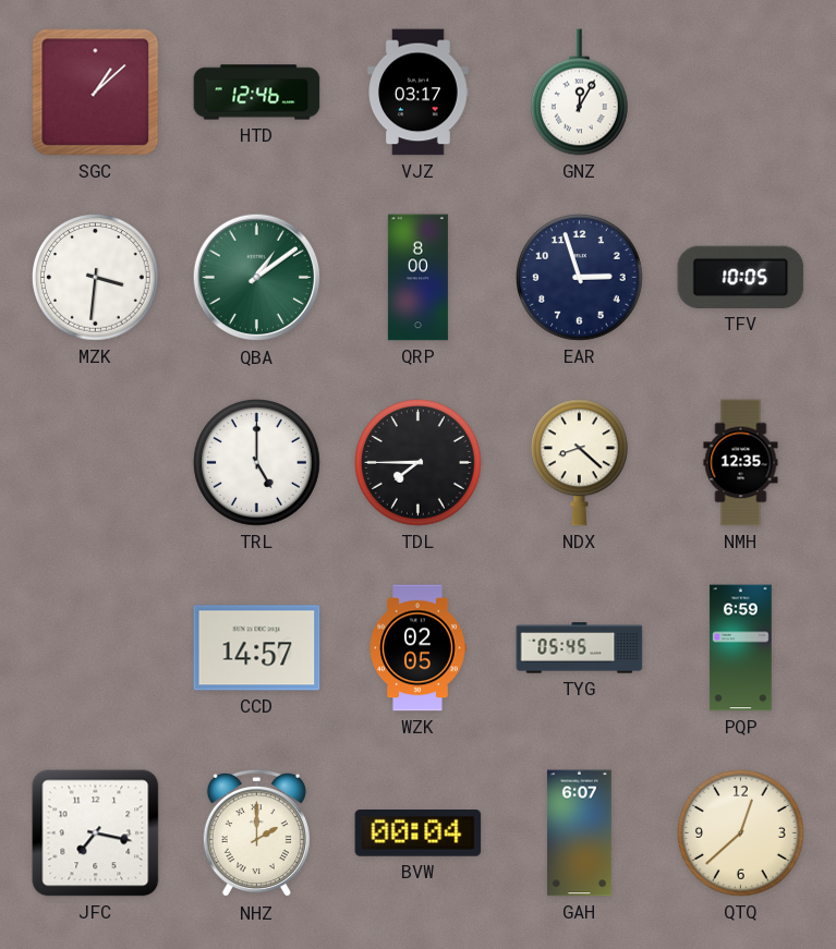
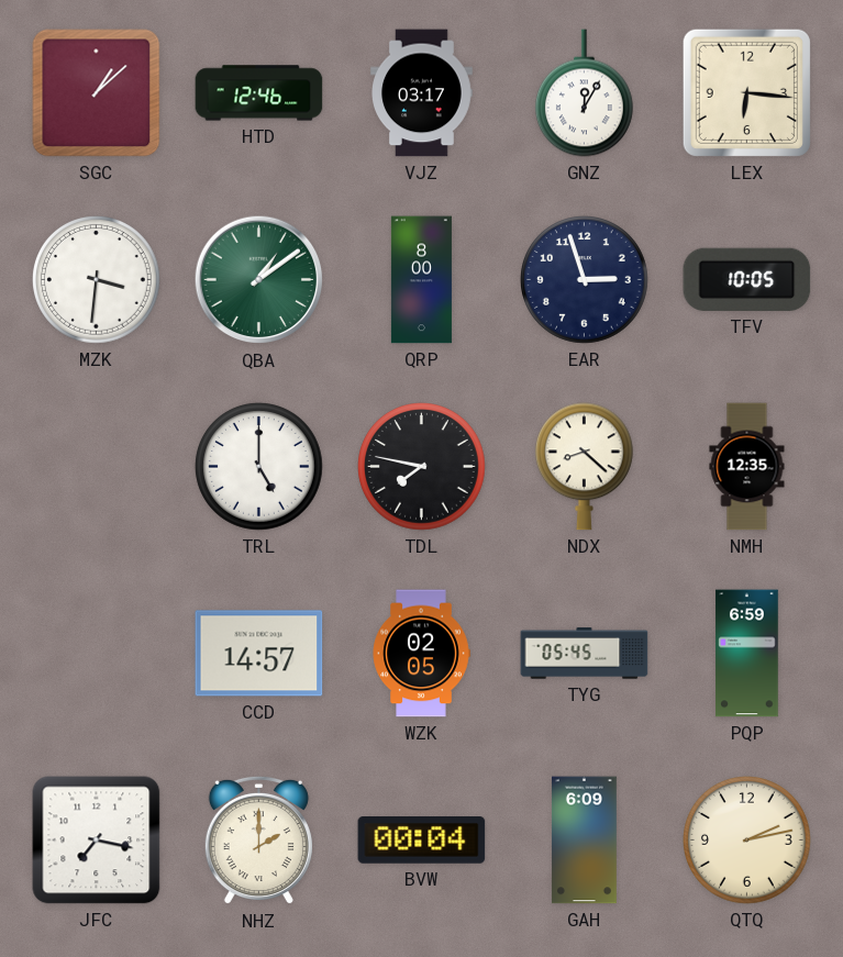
LEX: none -> 6:16
TDL: 7:45 -> 7:47
GAH: 6:07 -> 6:09
QTQ: 12:38 -> 2:13
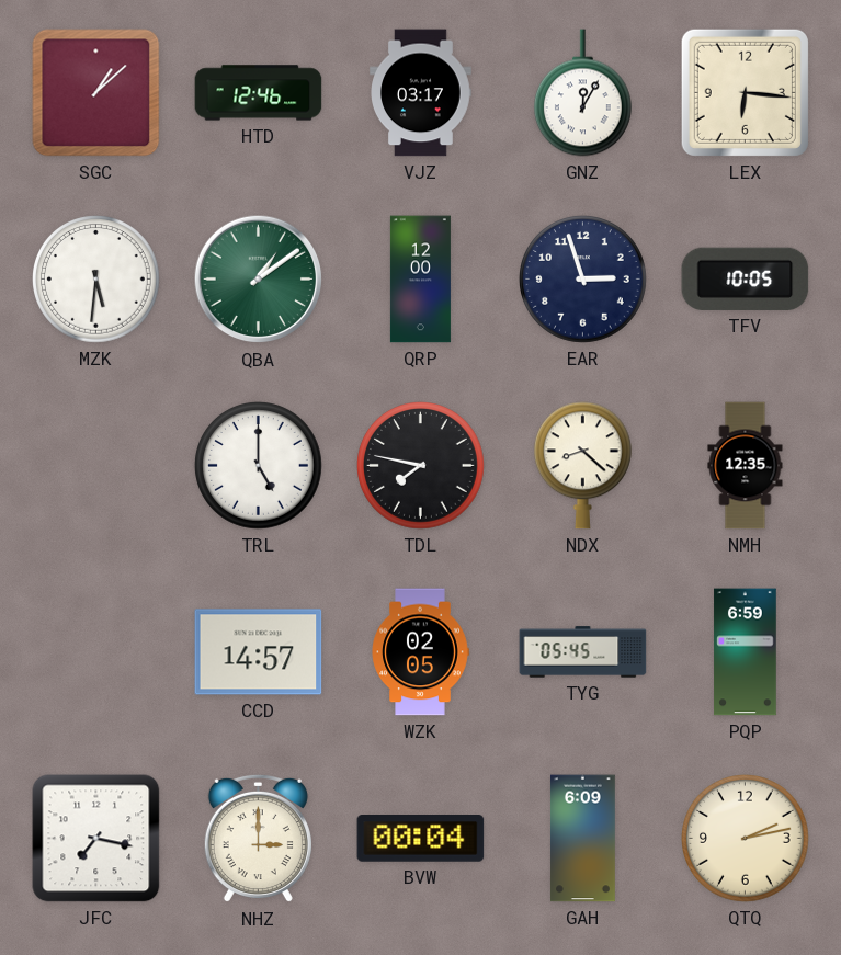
MZK: 3:31 -> 5:31
QRP: 8:00 -> 12:00
NHZ: 2:00 -> 3:00
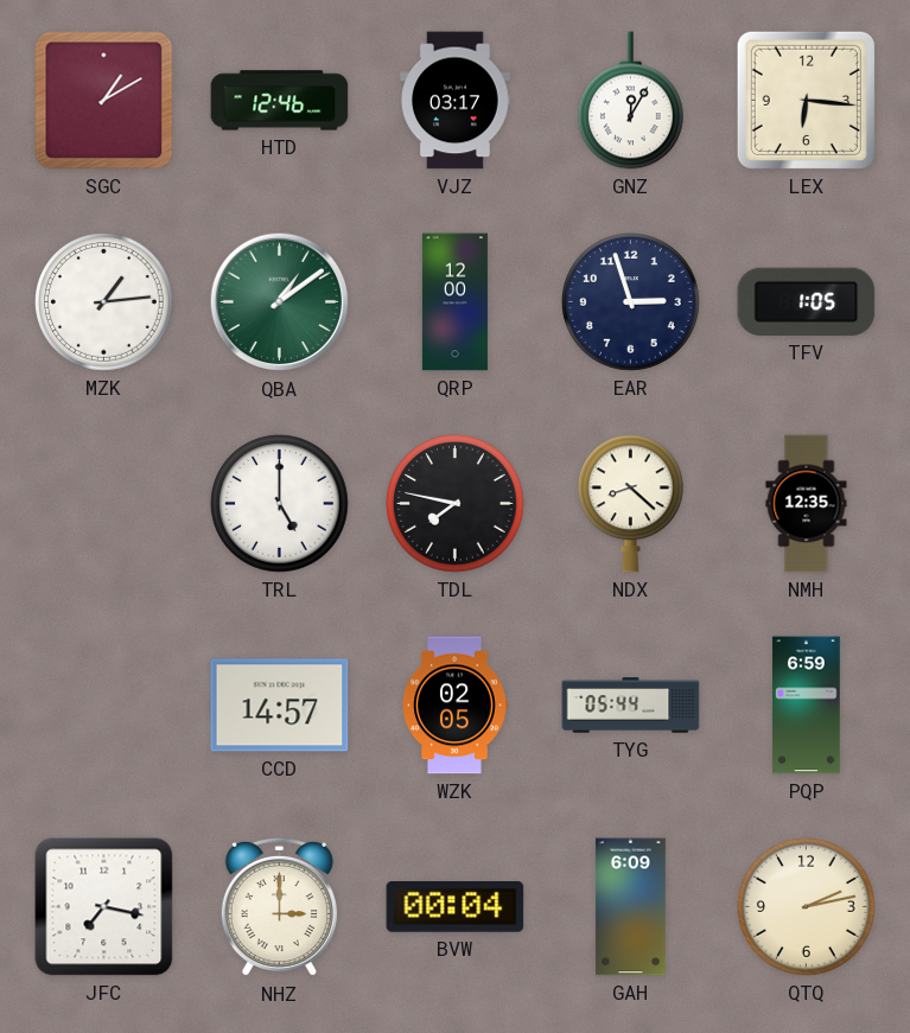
SGC: 1:08 -> 1:10
MZK: 5:31 -> 1:14
TFV: 10:05 -> 1:05
TYG: 05:45 -> 05:44
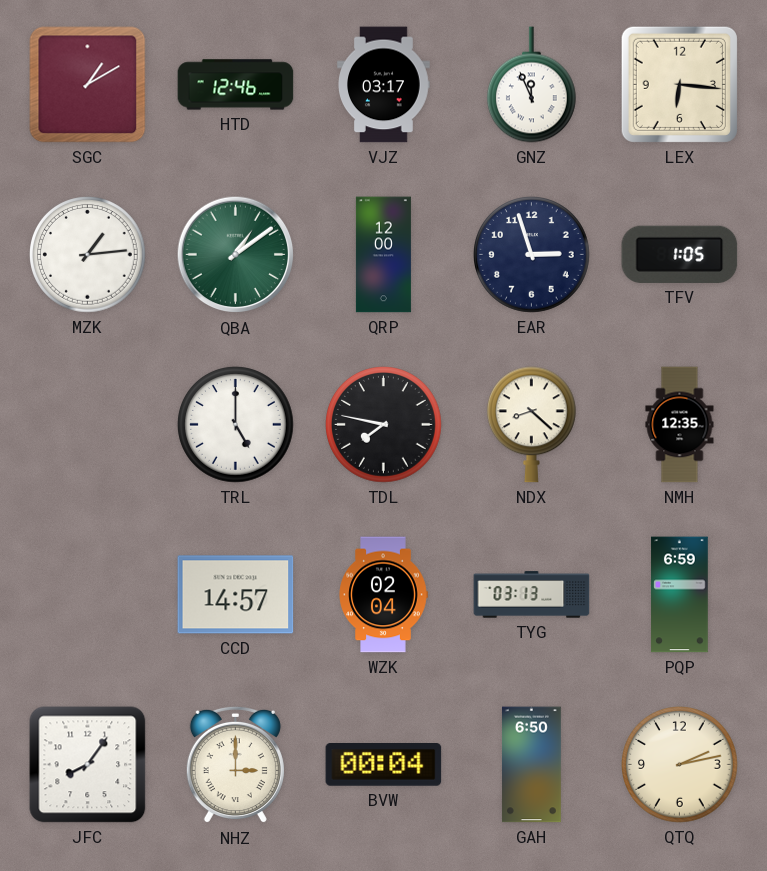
GNZ: 12:05 -> 11:56
WZK: 02:05 -> 02:04
TYG: 05:44 -> 03:13
JFC: 7:17 -> 8:06
GAH: 6:09 -> 6:50
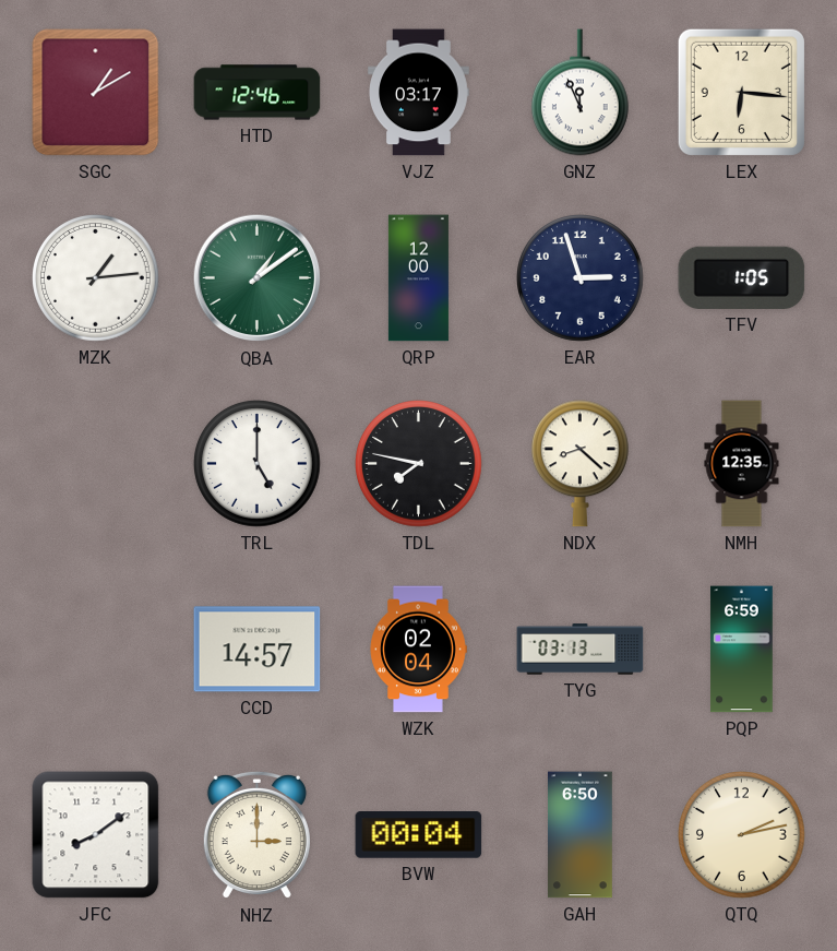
JFC: 8:06 -> 8:09
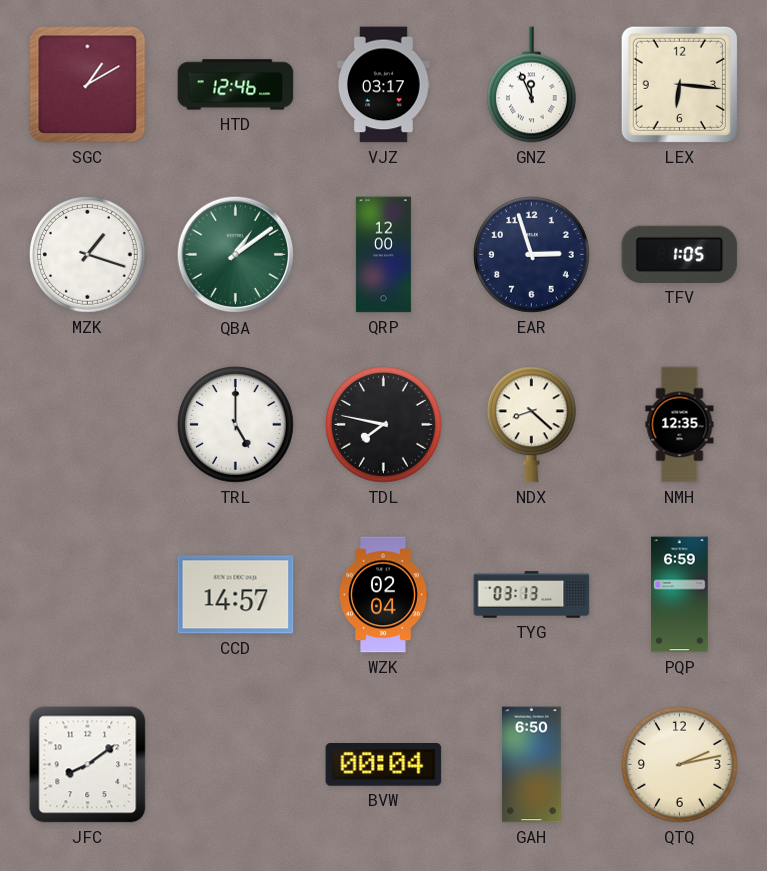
MZK: 1:14 -> 1:18
NHZ: 3:00 -> none
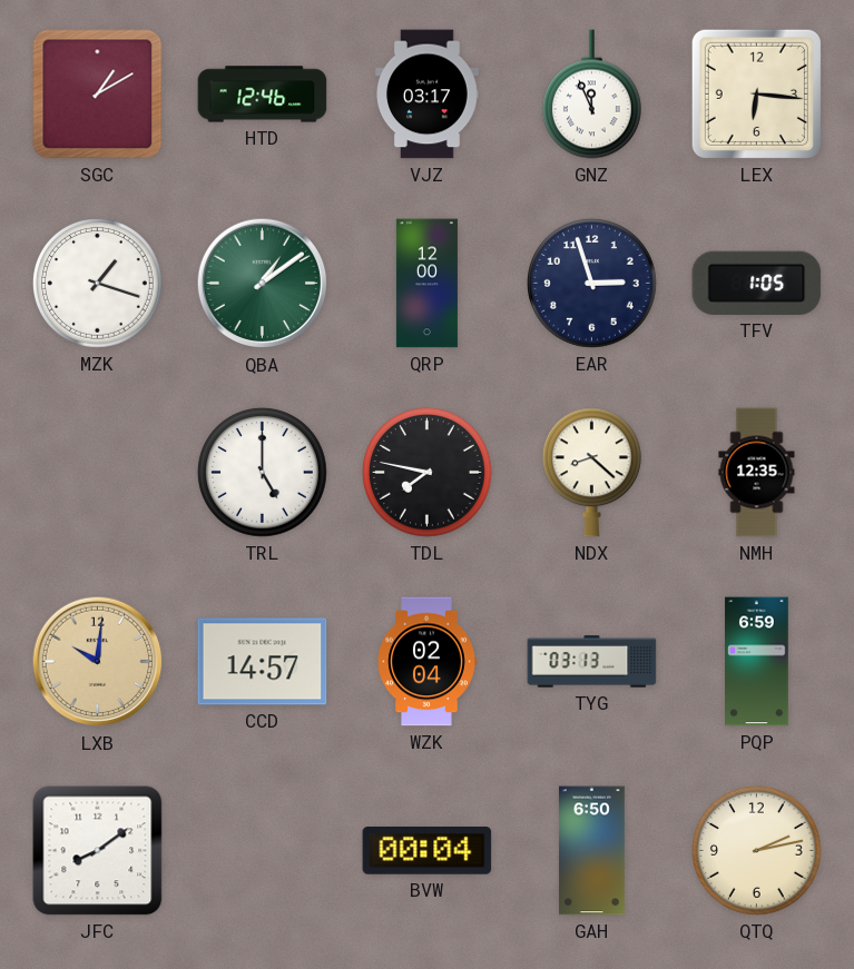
LXB: none -> 10:01
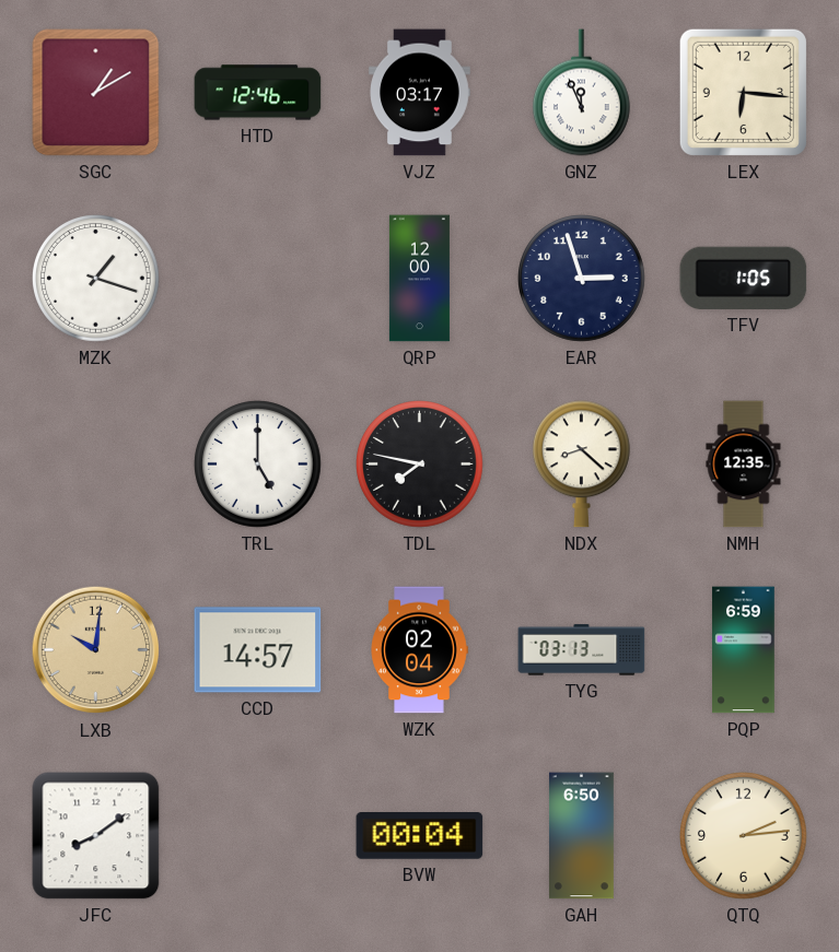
QBA: 1:09 -> none
QTQ: 2:13 -> 2:14
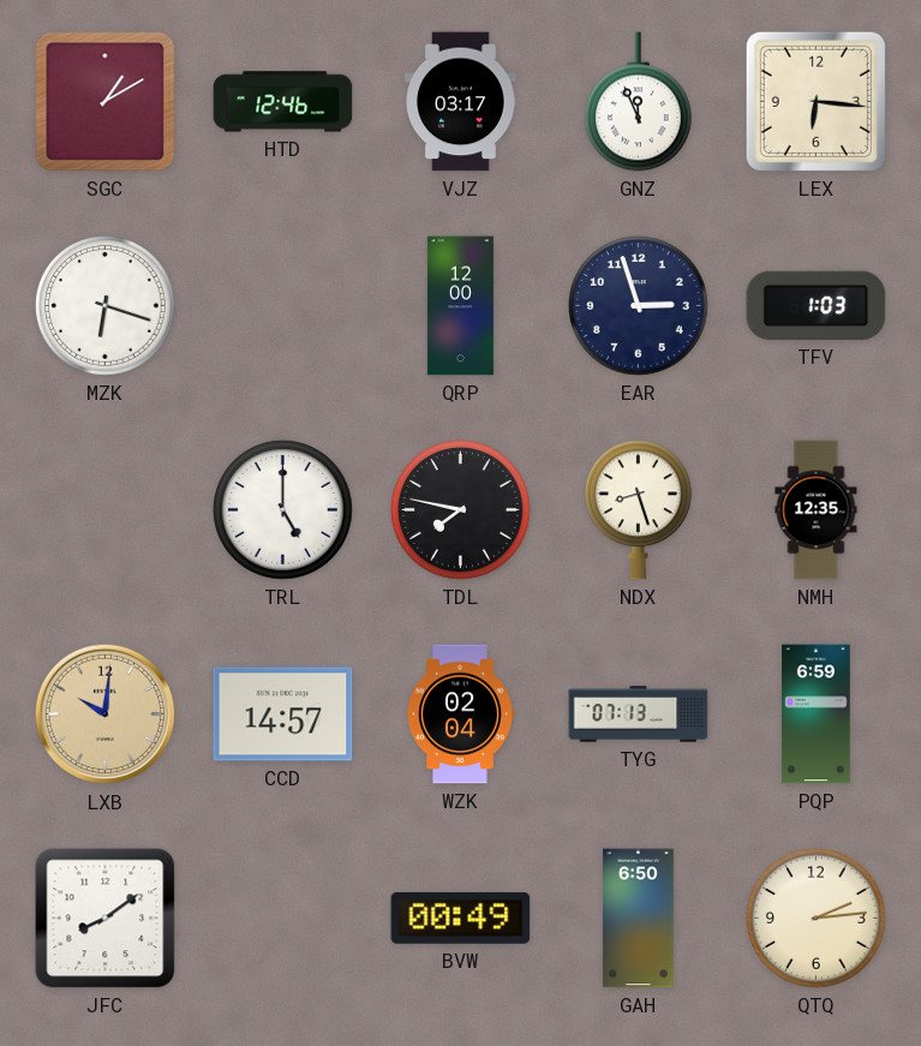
MZK: 1:18 -> 6:18
TFV: 1:05 -> 1:03
NDX: 8:22 -> 8:27
TYG: 03:13 -> 07:13
BVW: 00:04 -> 00:49
